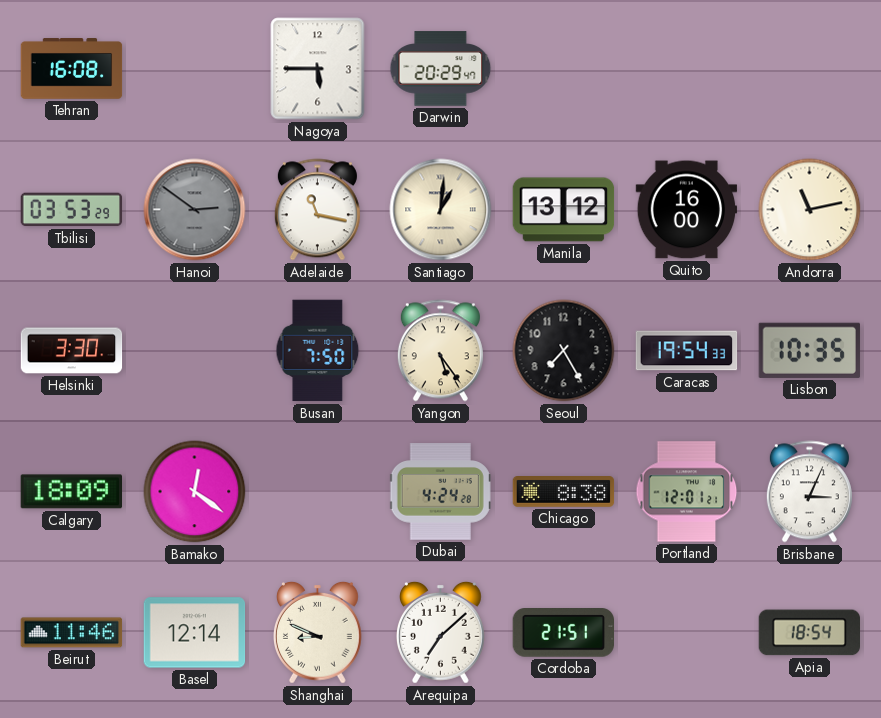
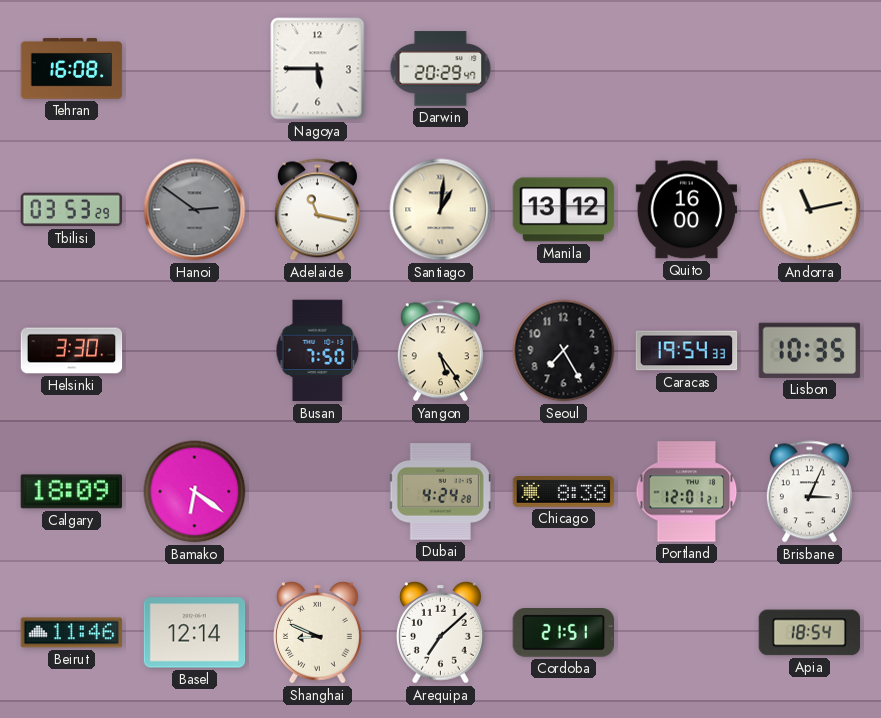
Bamako: 12:21 -> 6:21
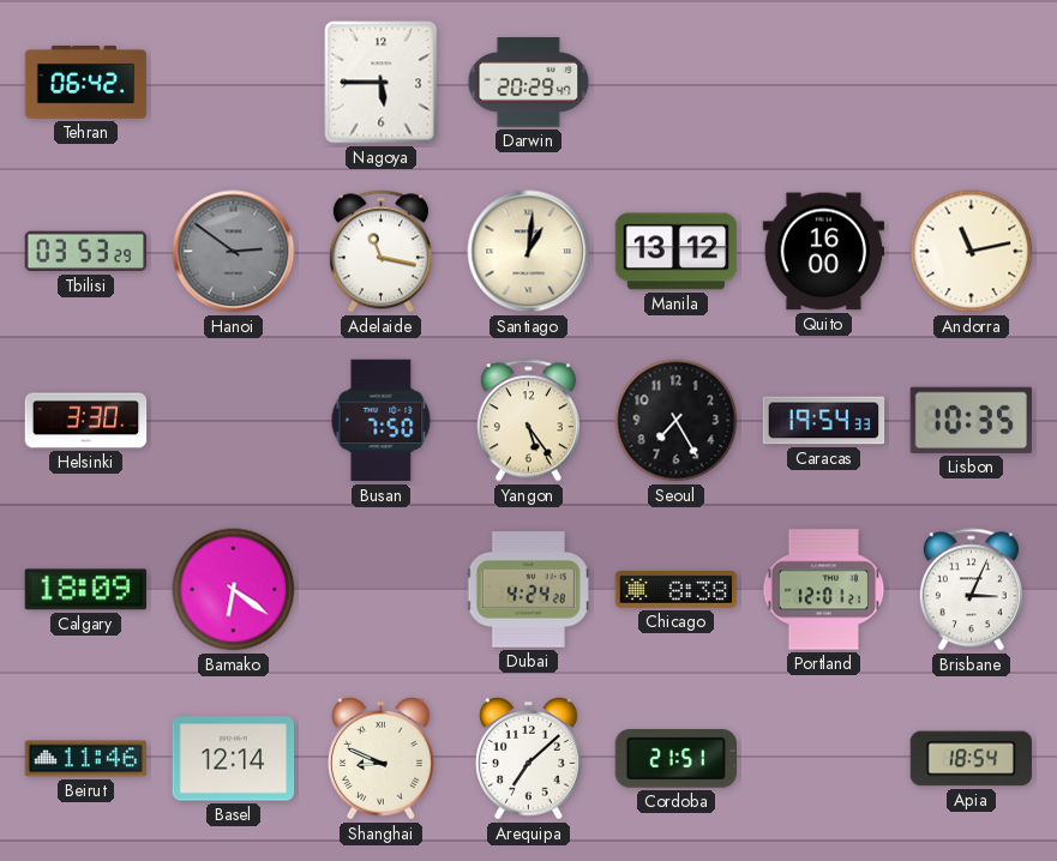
Tehran: 16:08 -> 06:42
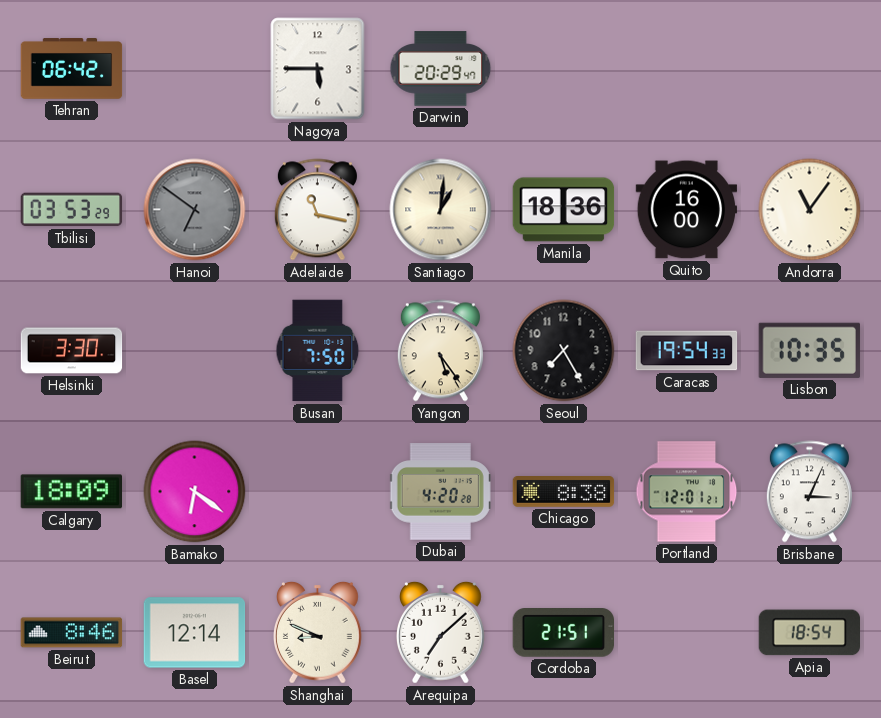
Hanoi: 2:51 -> 6:51
Manila: 13:12 -> 18:36
Andorra: 11:13 -> 11:06
Dubai: 4:24 -> 4:20
Beirut: 11:46 -> 8:46
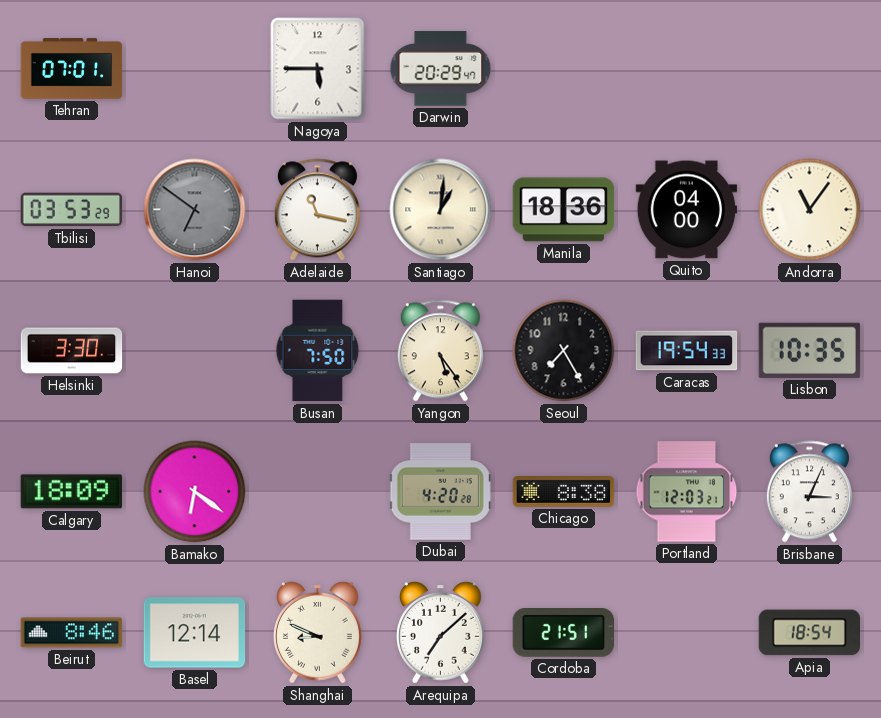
Tehran: 06:42 -> 07:01
Quito: 16:00 -> 04:00
Portland: 12:01 -> 12:03
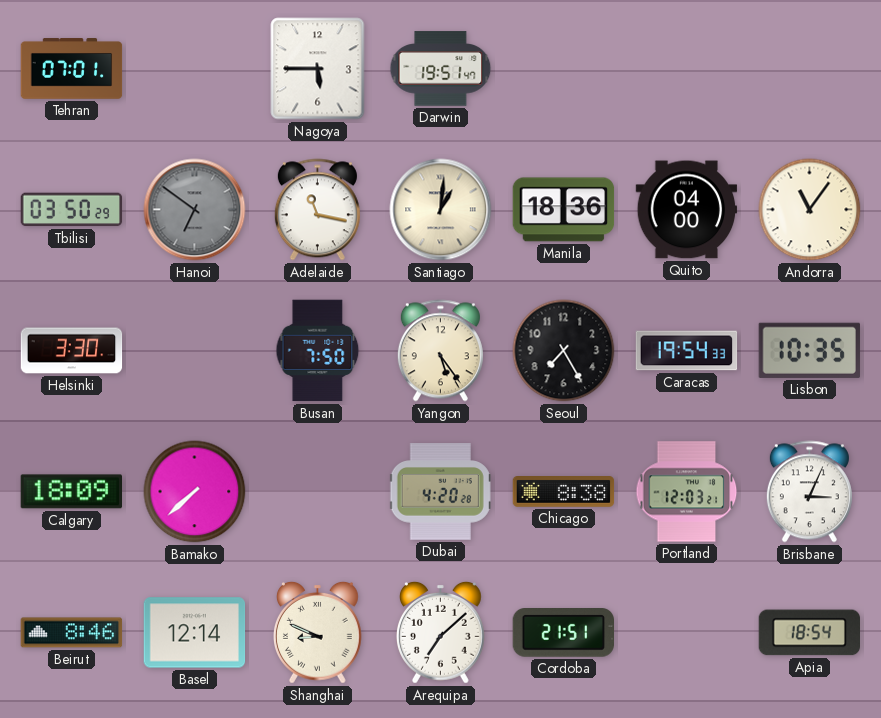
Darwin: 20:29 -> 19:51
Tbilisi: 03:53 -> 03:50
Bamako: 6:21 -> 7:38
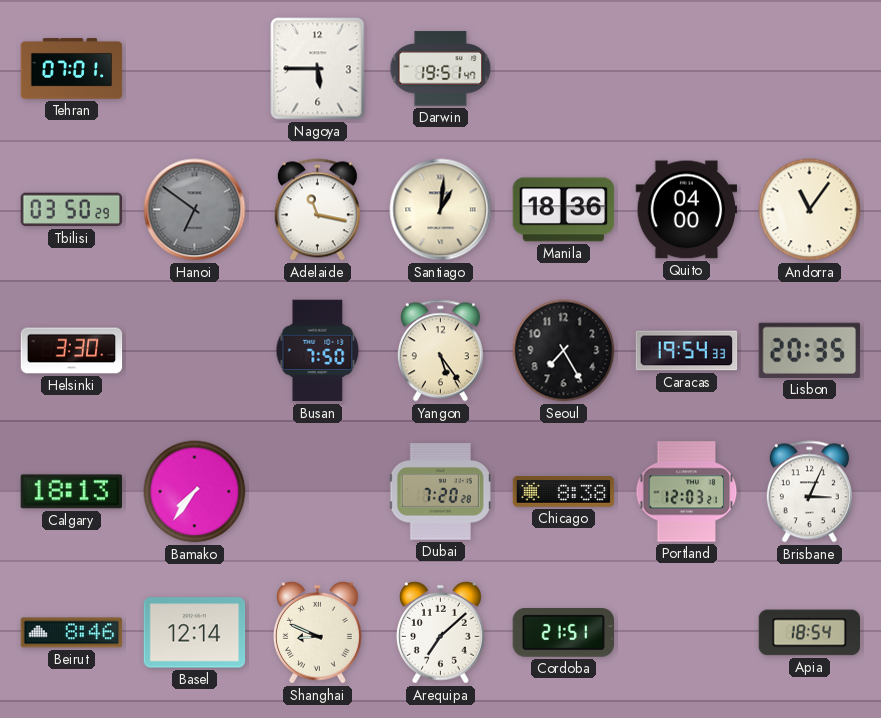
Lisbon: 10:35 -> 20:35
Calgary: 18:09 -> 18:13
Bamako: 7:38 -> 7:36
Dubai: 4:20 -> 7:20
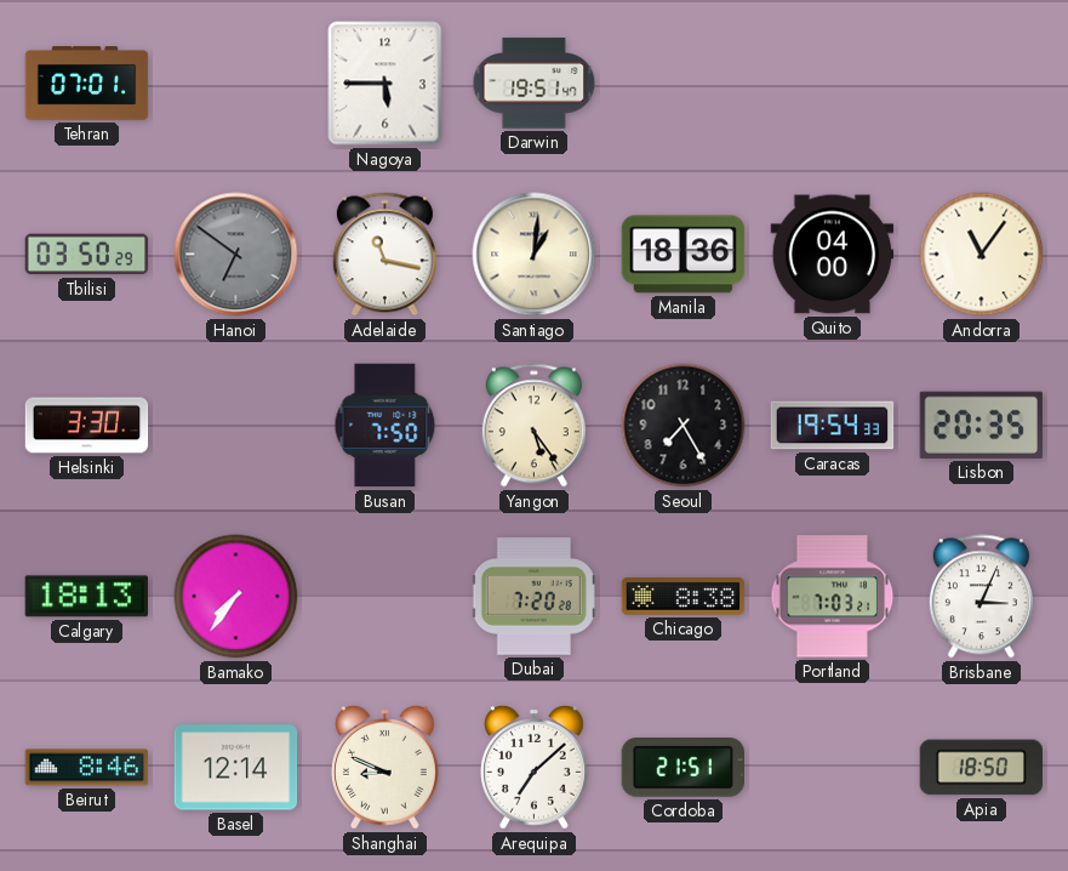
Portland: 12:03 -> 7:03
Apia: 18:54 -> 18:50
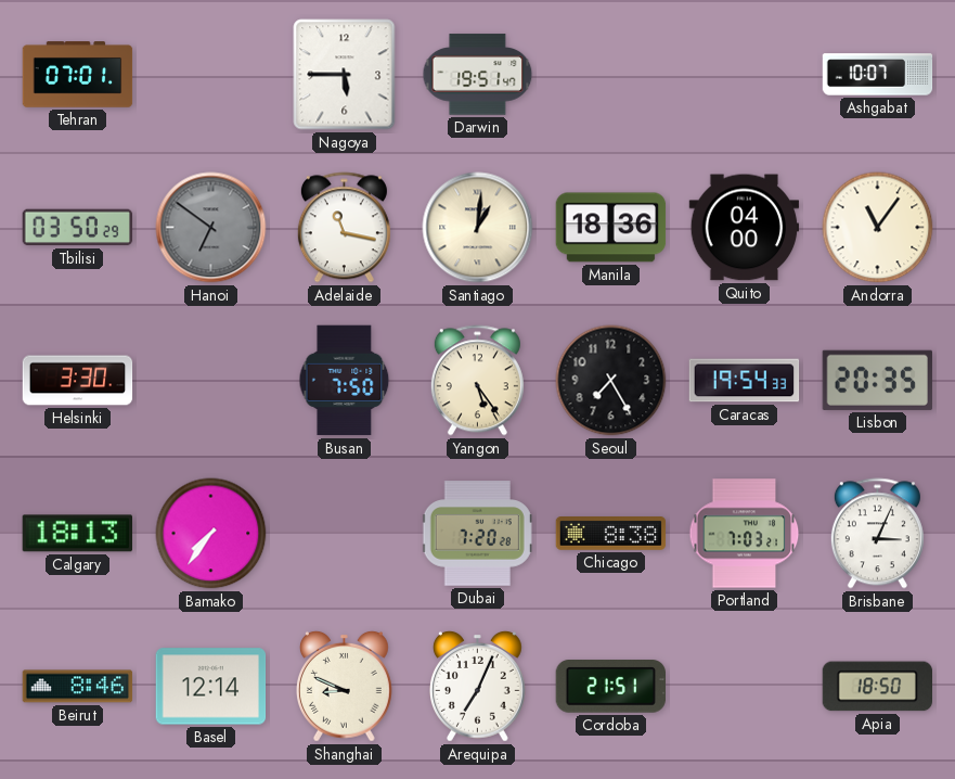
Ashgabat: none -> 10:07
Arequipa: 7:08 -> 7:04
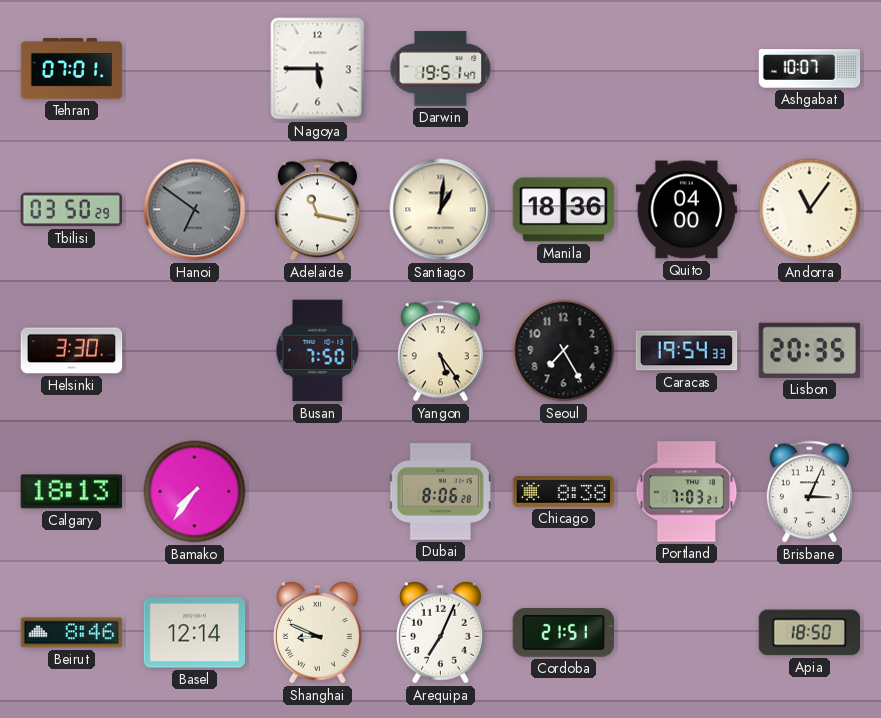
Dubai: 7:20 -> 8:06
